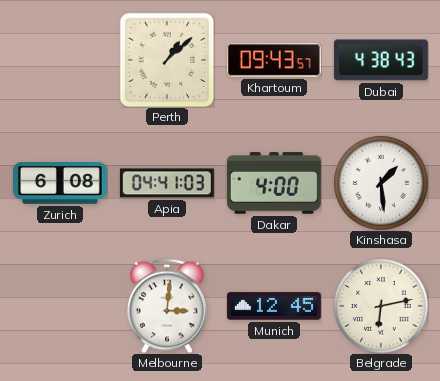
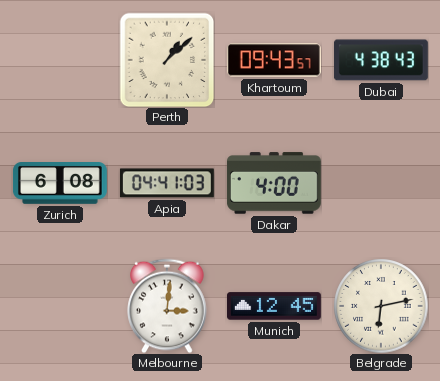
Kinshasa: 1:29 -> none
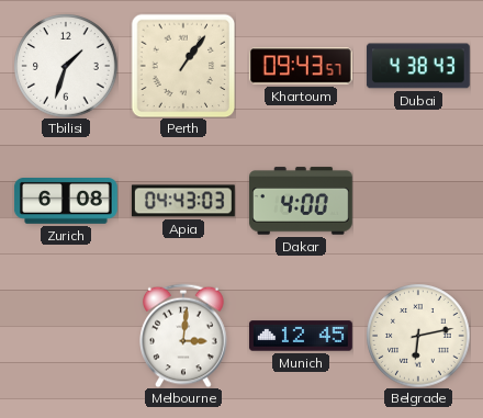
Tbilisi: none -> 1:33
Perth: 1:08 -> 1:06
Apia: 04:41 -> 04:43
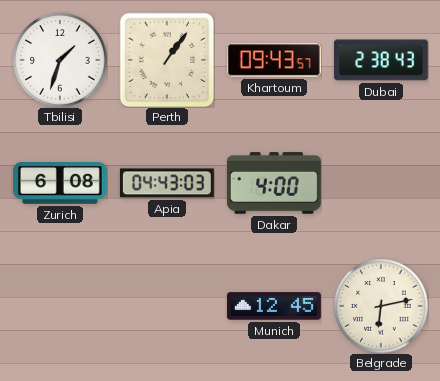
Dubai: 4:38 -> 2:38
Melbourne: 3:01 -> none
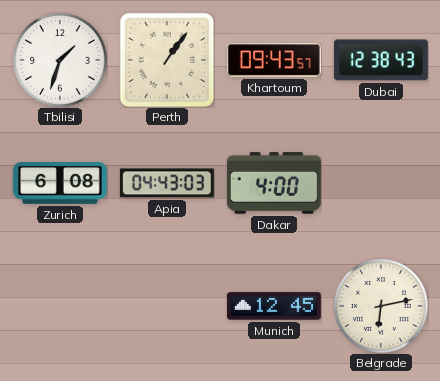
Dubai: 2:38 -> 12:38
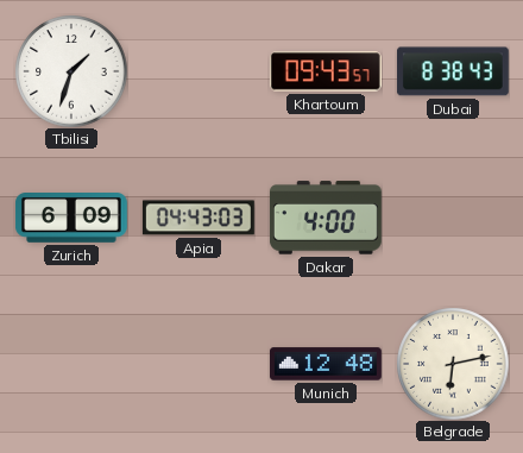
Perth: 1:06 -> none
Dubai: 12:38 -> 8:38
Zurich: 6:08 -> 6:09
Munich: 12:45 -> 12:48
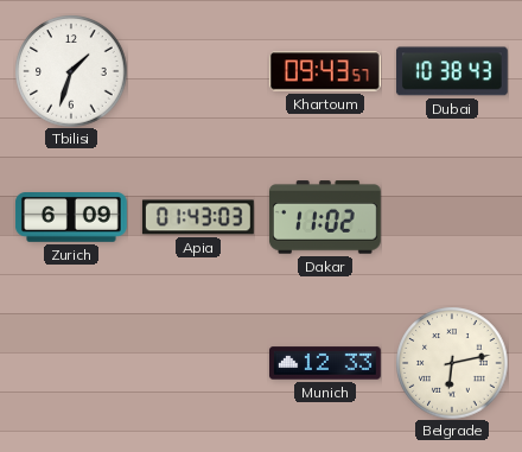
Dubai: 8:38 -> 10:38
Apia: 04:43 -> 01:43
Dakar: 4:00 -> 11:02
Munich: 12:48 -> 12:33
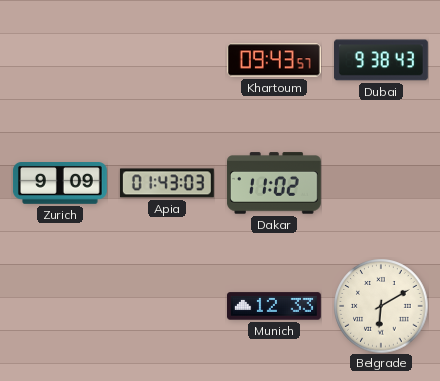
Tbilisi: 1:33 -> none
Dubai: 10:38 -> 9:38
Zurich: 6:09 -> 9:09
Belgrade: 6:13 -> 6:10
